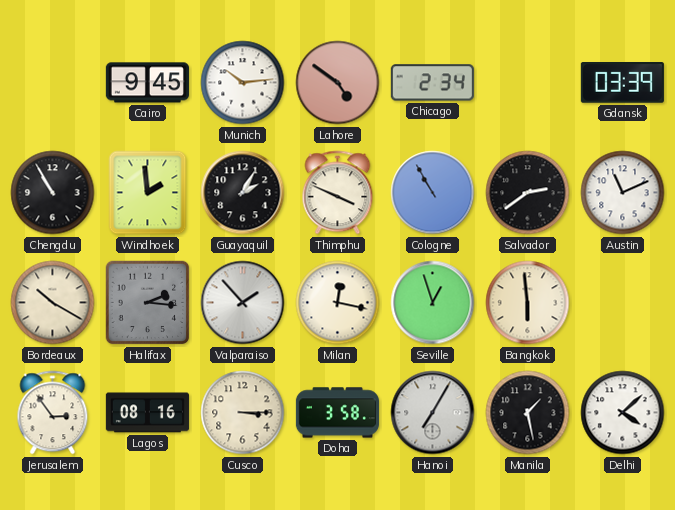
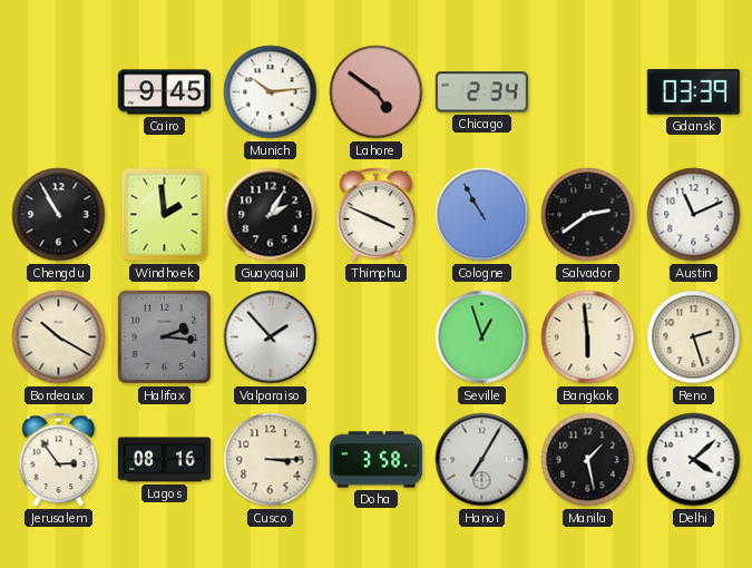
Milan: 12:17 -> none
Reno: none -> 2:27
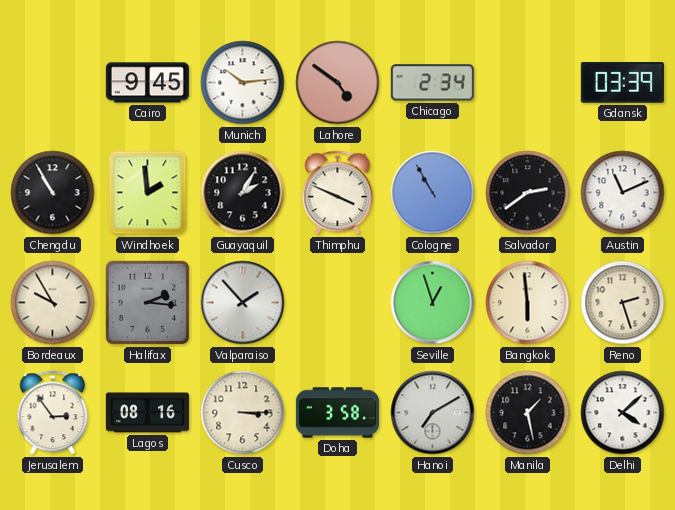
Bordeaux: 10:20 -> 9:55
Hanoi: 7:05 -> 7:10
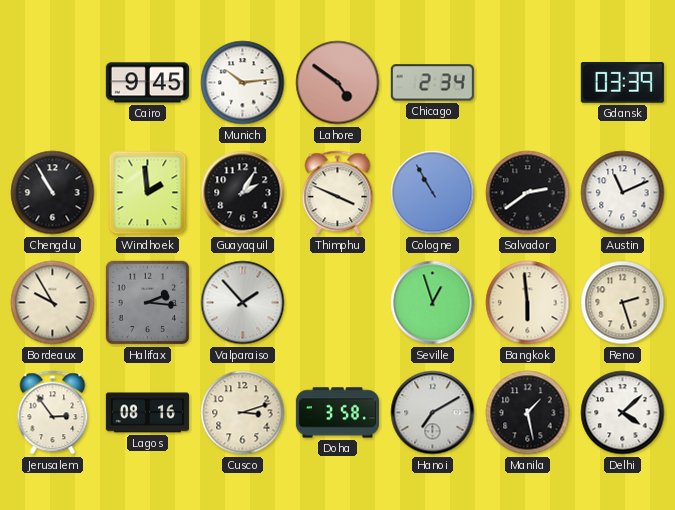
Cusco: 3:15 -> 3:12
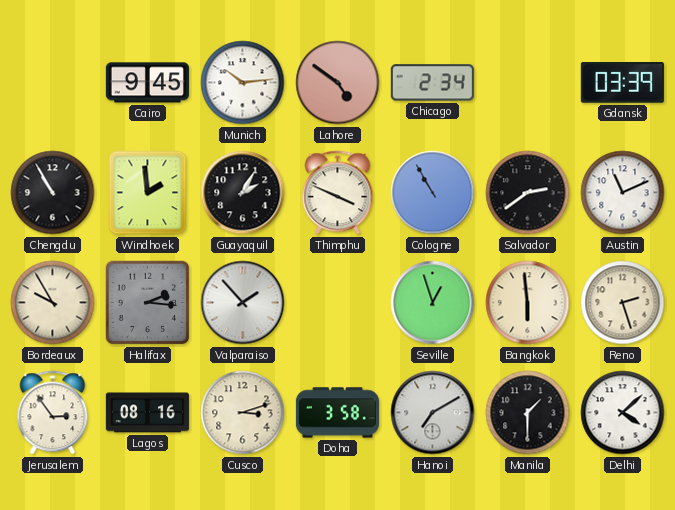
Manila: 1:28 -> 1:30
